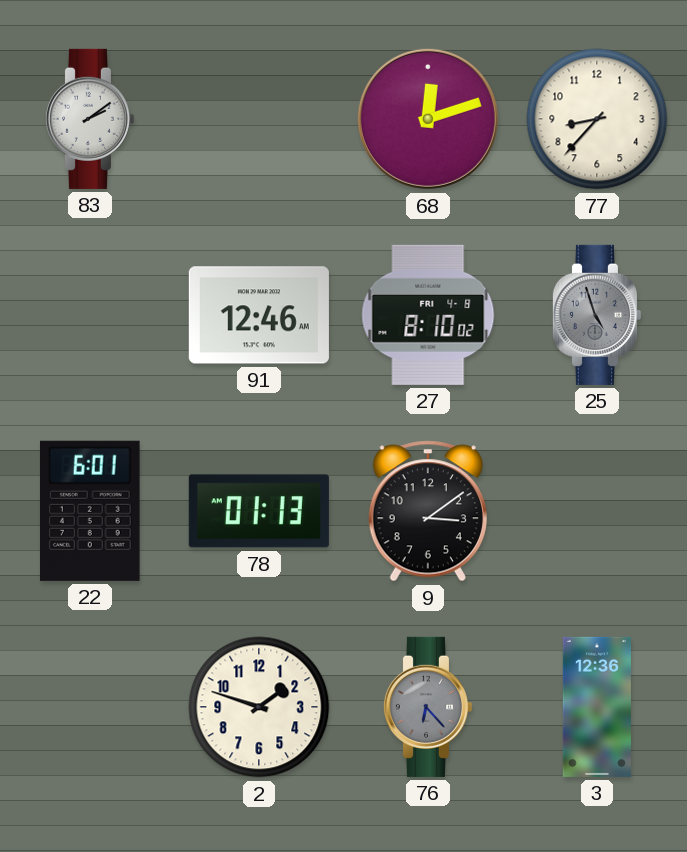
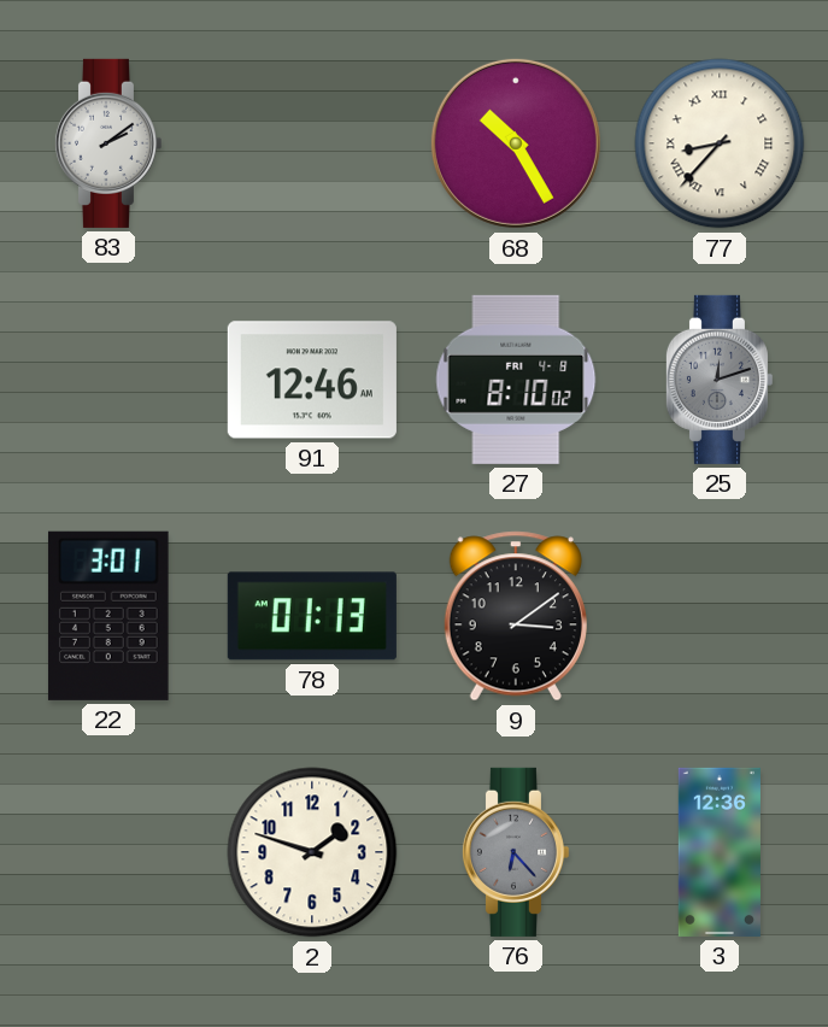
68: 12:12 -> 10:25
77 numerals: Arabic -> Roman
25: 4:57 -> 12:12
22: 6:01 -> 3:01
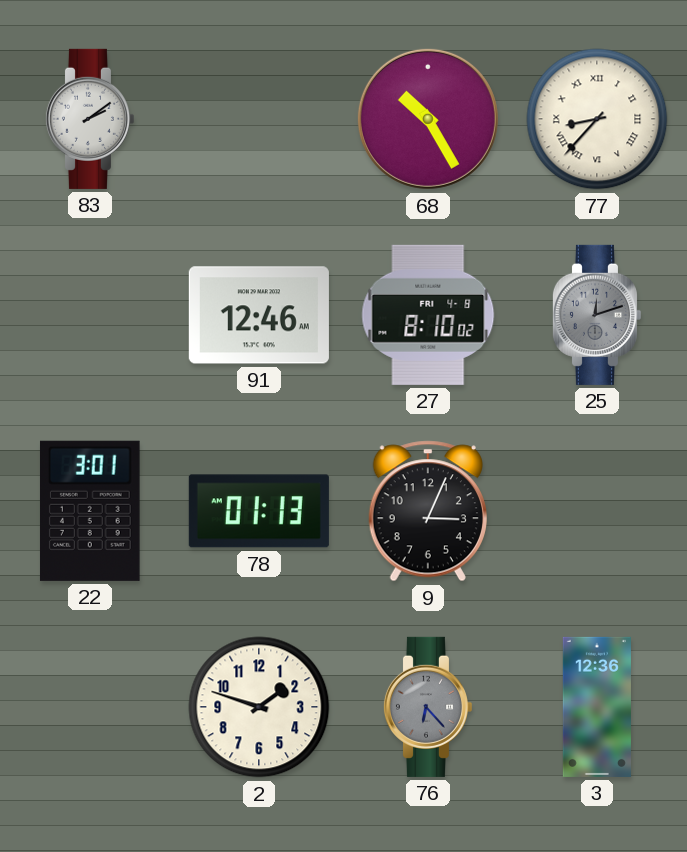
9: 3:09 -> 3:04
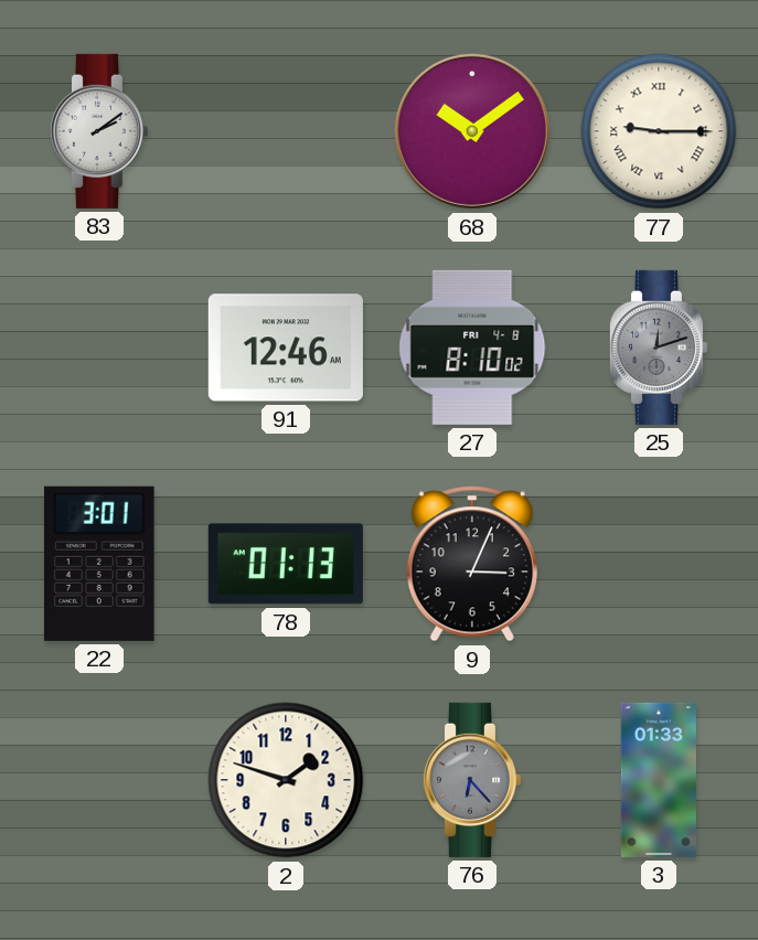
68: 10:25 -> 10:09
77: 8:37 -> 9:15
3: 12:36 -> 01:33
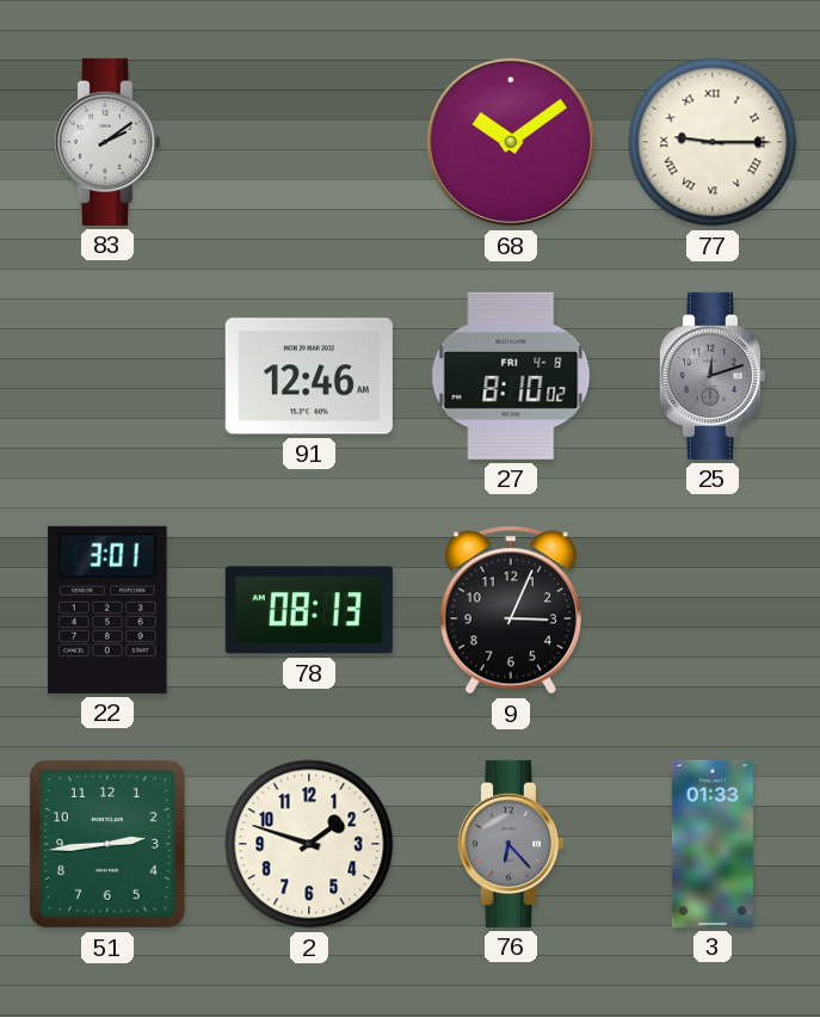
78: 01:13 -> 08:13
51: none -> 2:44
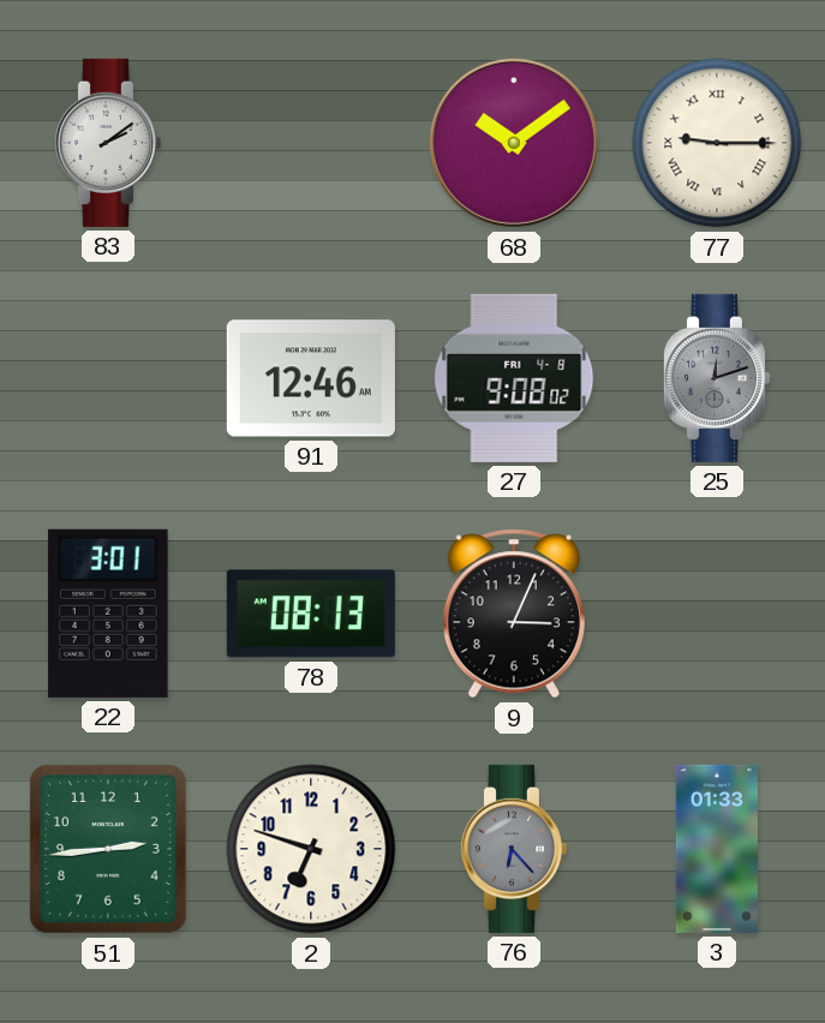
27: 8:10 -> 9:08
2: 1:48 -> 6:48
